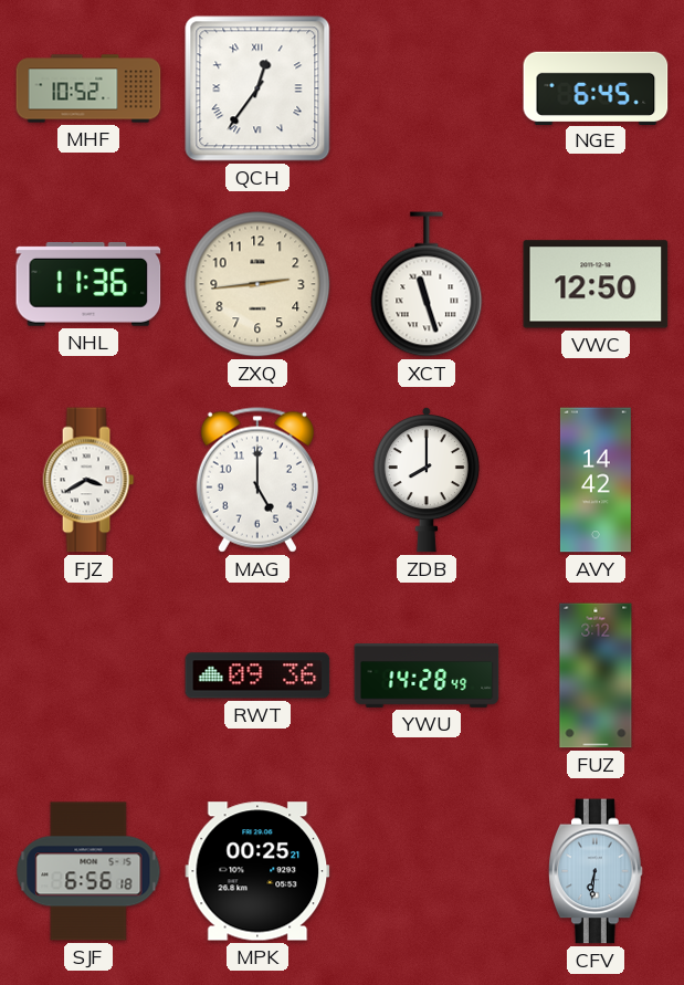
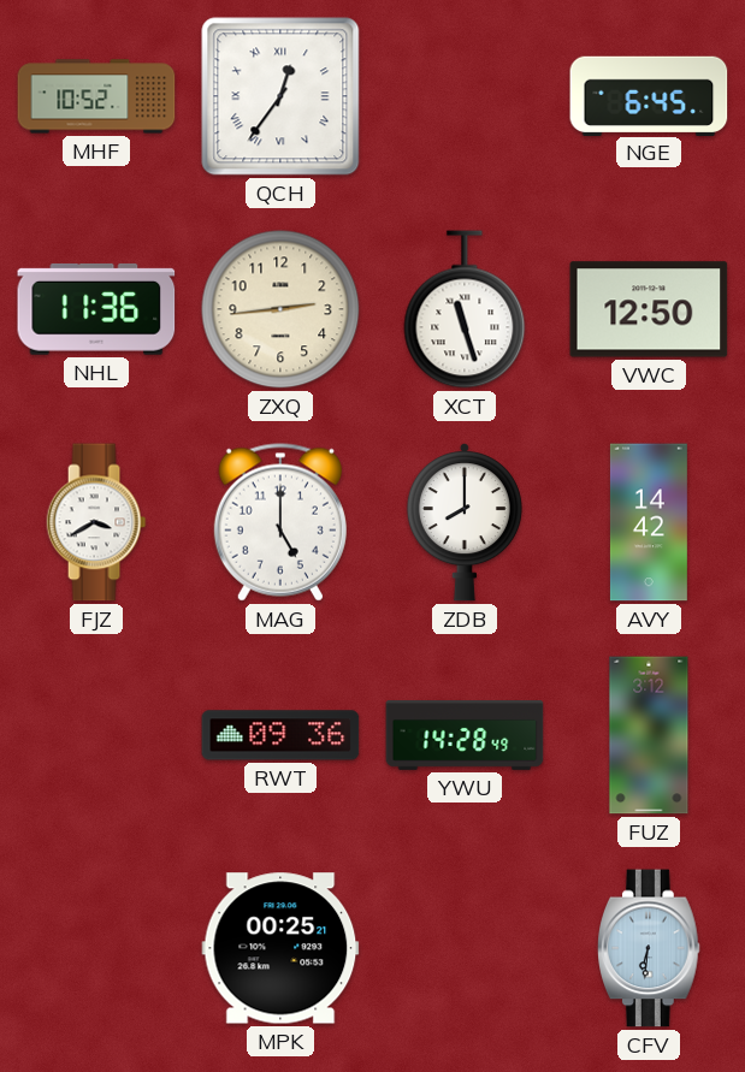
SJF: 6:56 -> none
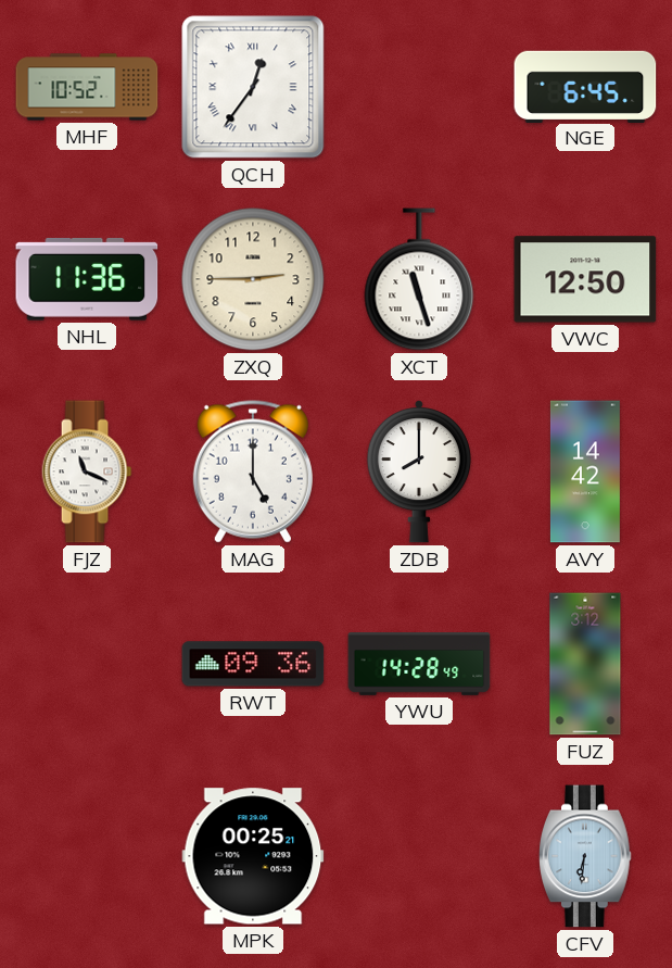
ZXQ: 2:44 -> 2:45
FJZ: 3:40 -> 11:19
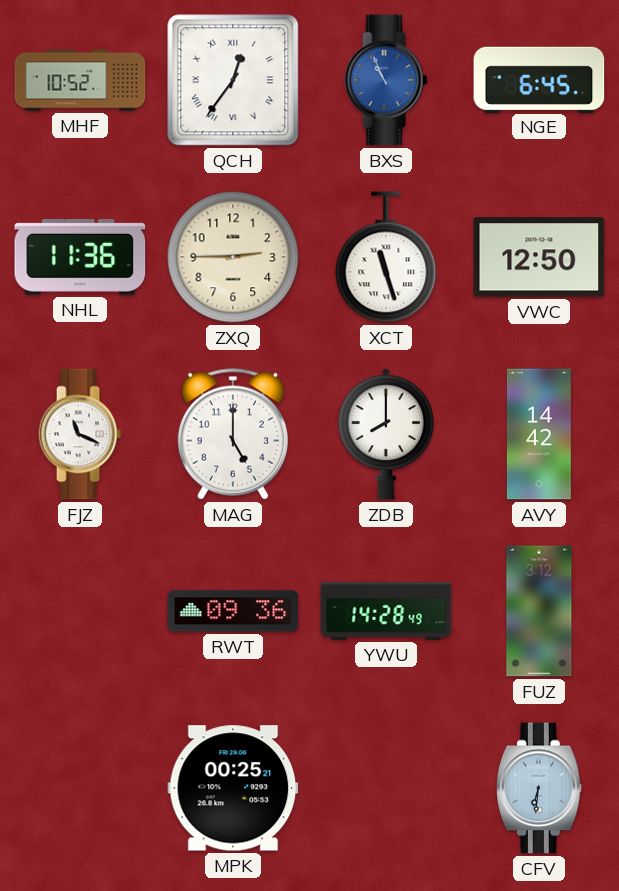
BXS: none -> 10:56
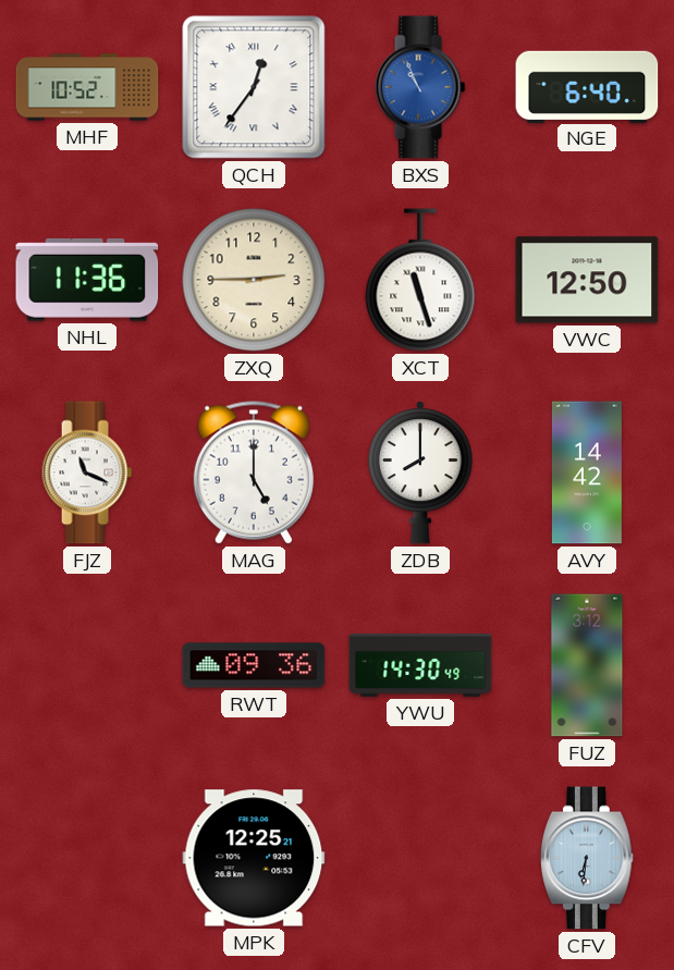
NGE: 6:45 -> 6:40
YWU: 14:28 -> 14:30
MPK: 00:25 -> 12:25
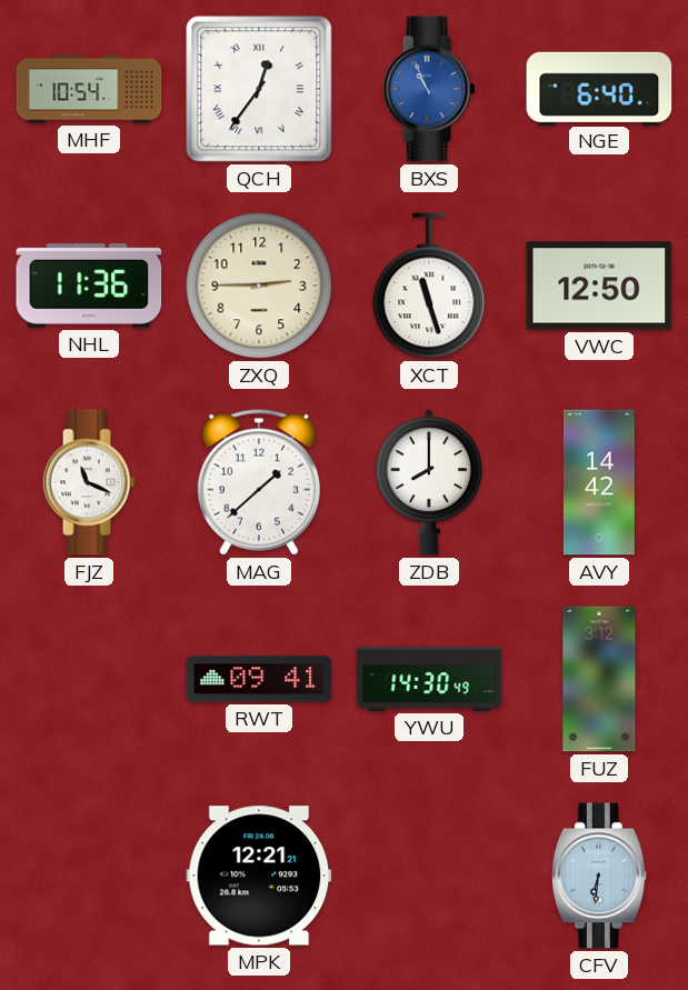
MHF: 10:52 -> 10:54
MAG: 5:00 -> 1:38
RWT: 09:36 -> 09:41
MPK: 12:25 -> 12:21
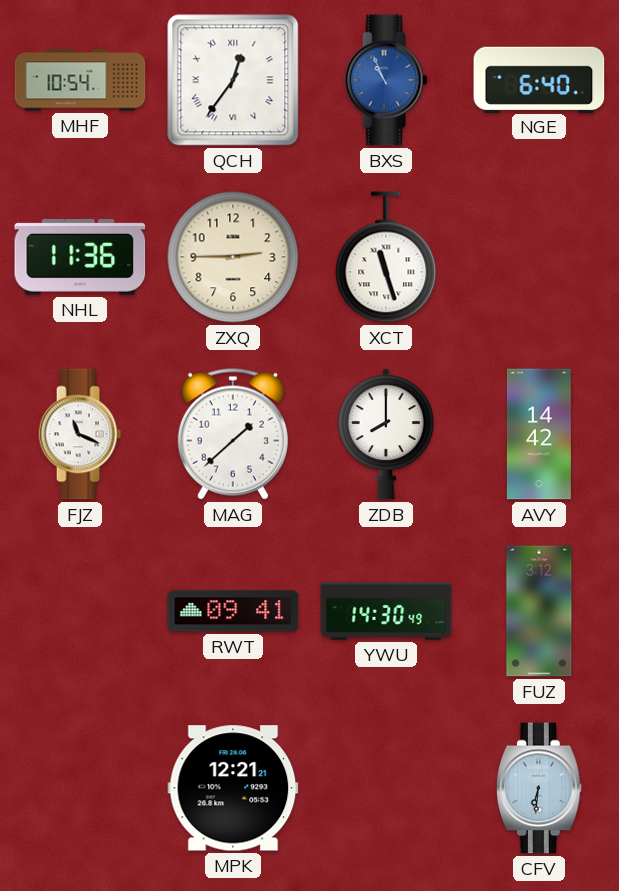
VWC: 12:50 -> none
